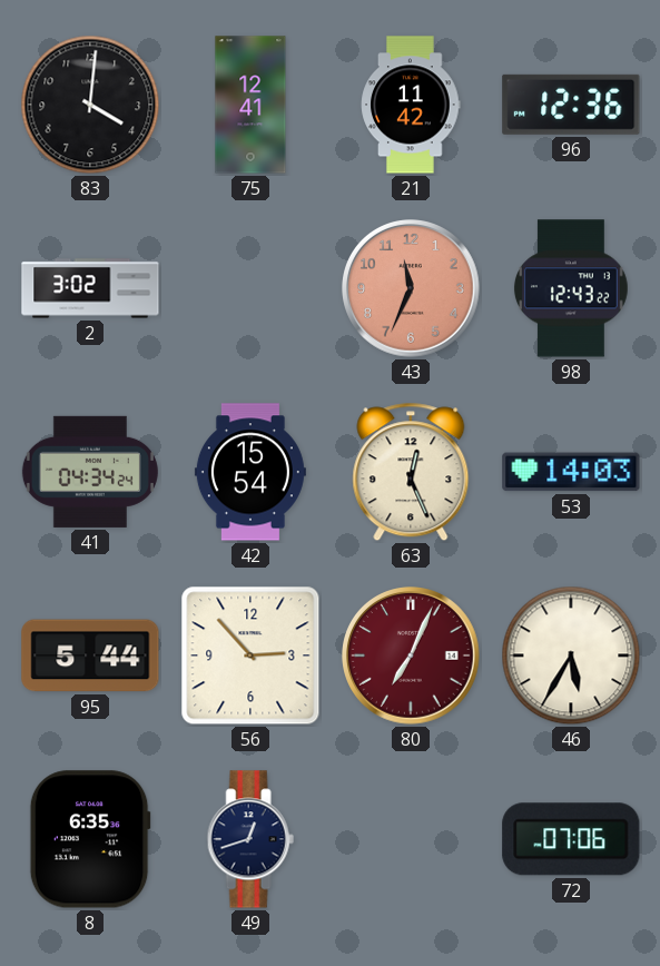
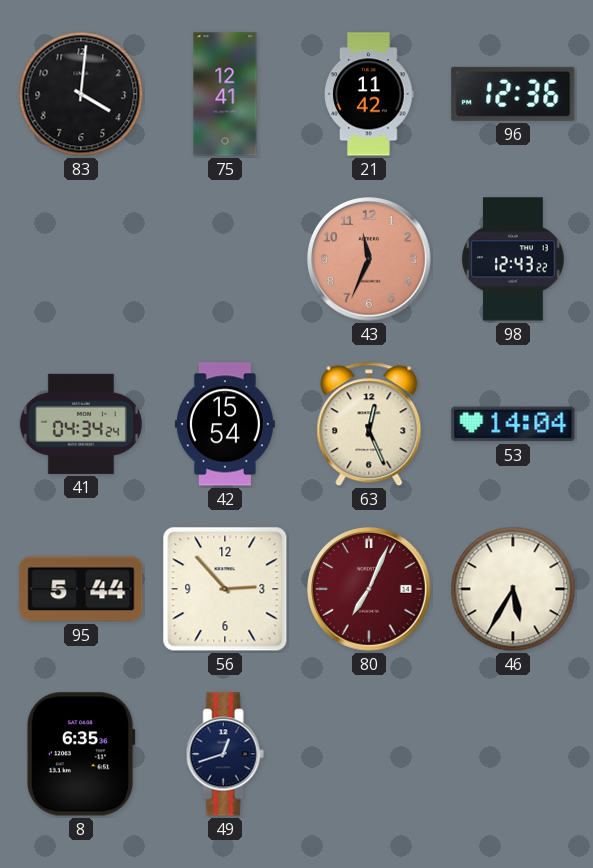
2: 3:02 -> none
53: 14:03 -> 14:04
72: 07:06 -> none
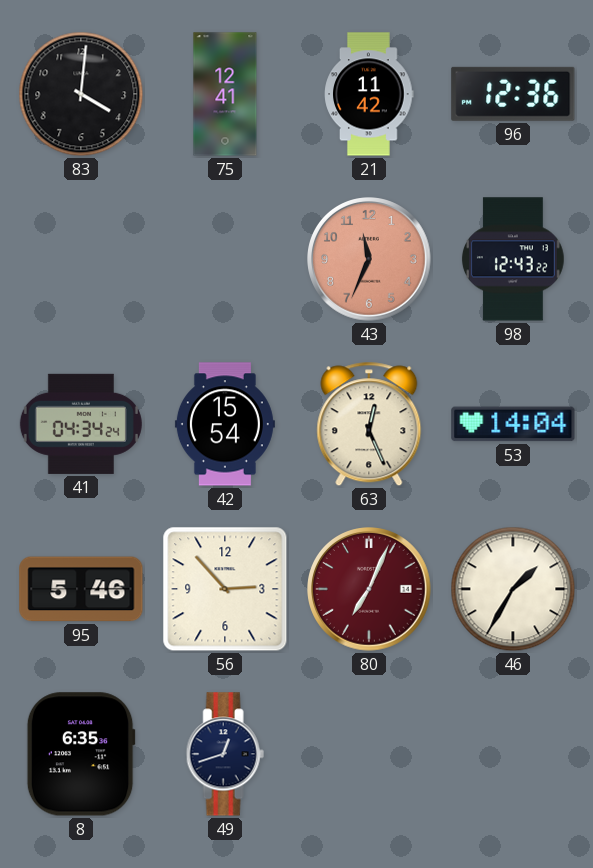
95: 5:44 -> 5:46
46: 5:35 -> 1:35
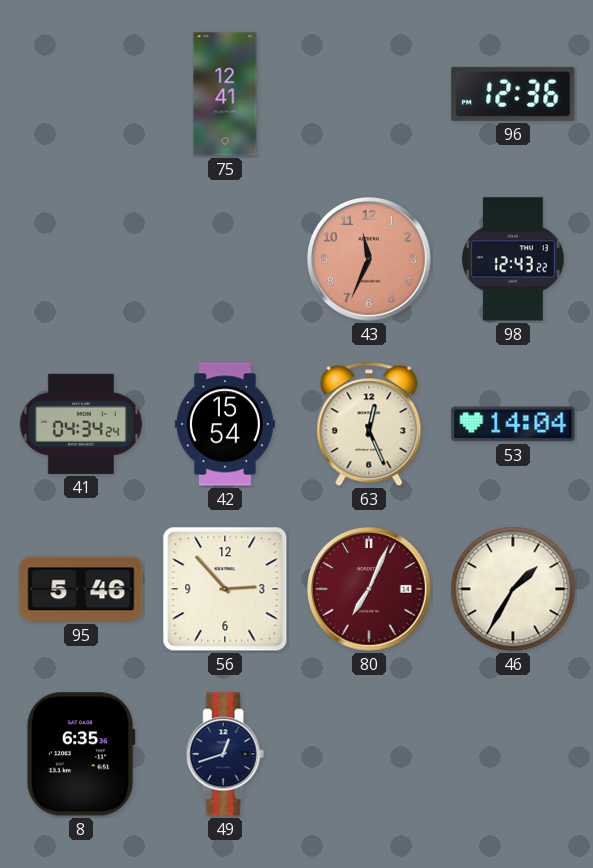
83: 4:01 -> none
21: 11:42 -> none
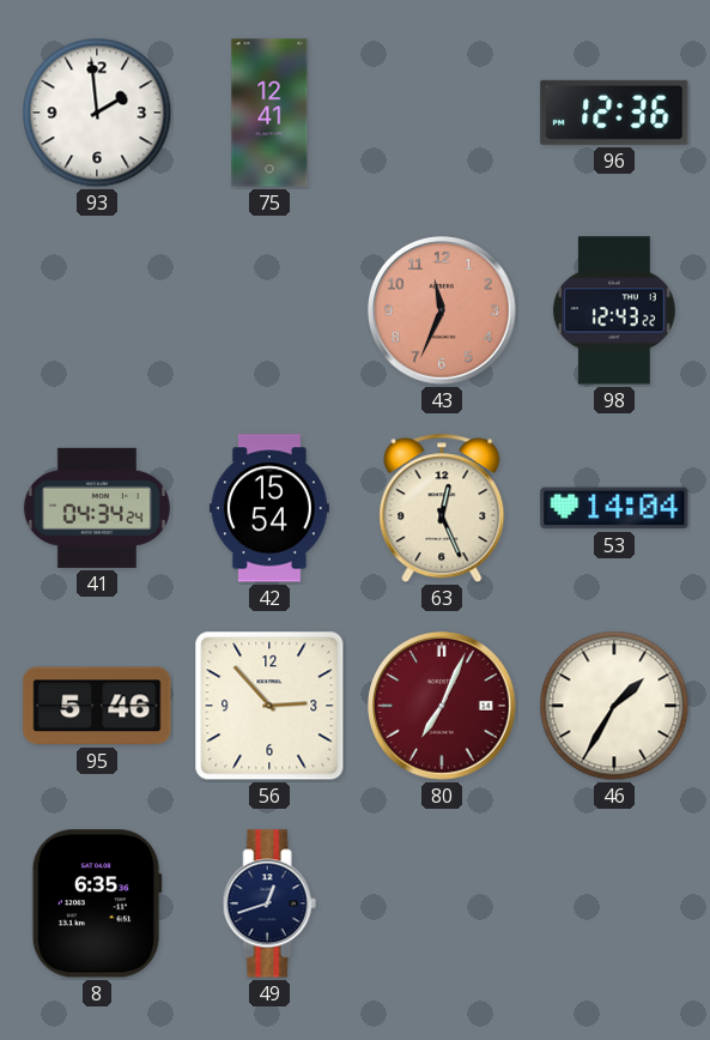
93: none -> 1:59
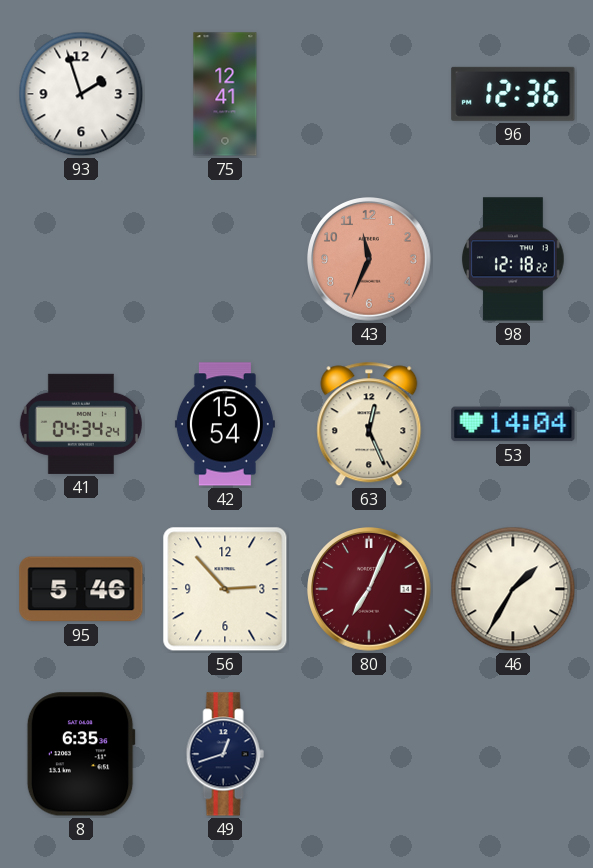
93: 1:59 -> 1:57
98: 12:43 -> 12:18
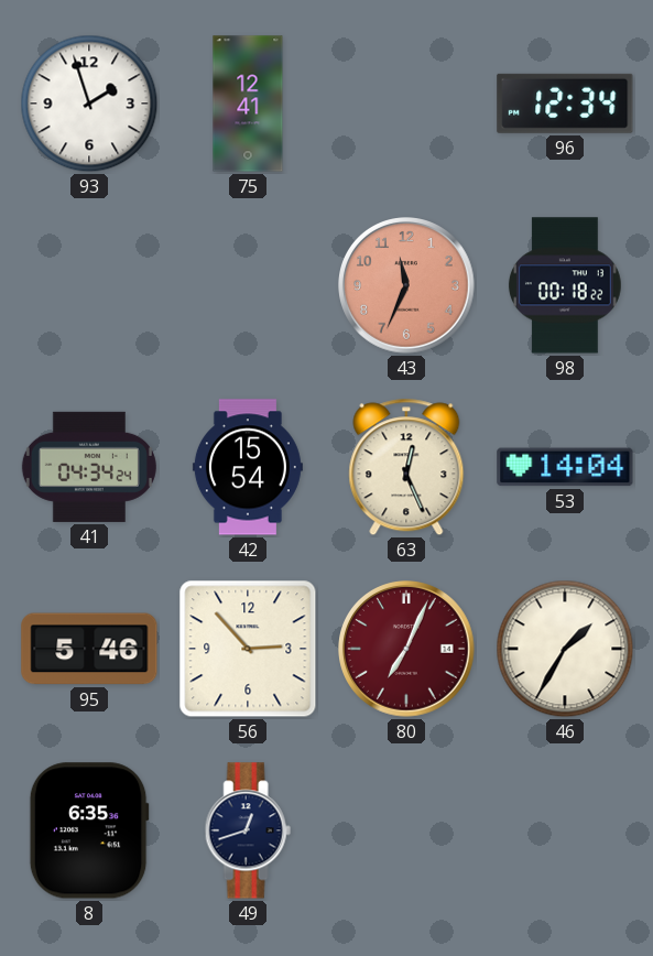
96: 12:36 -> 12:34
98: 12:18 -> 00:18
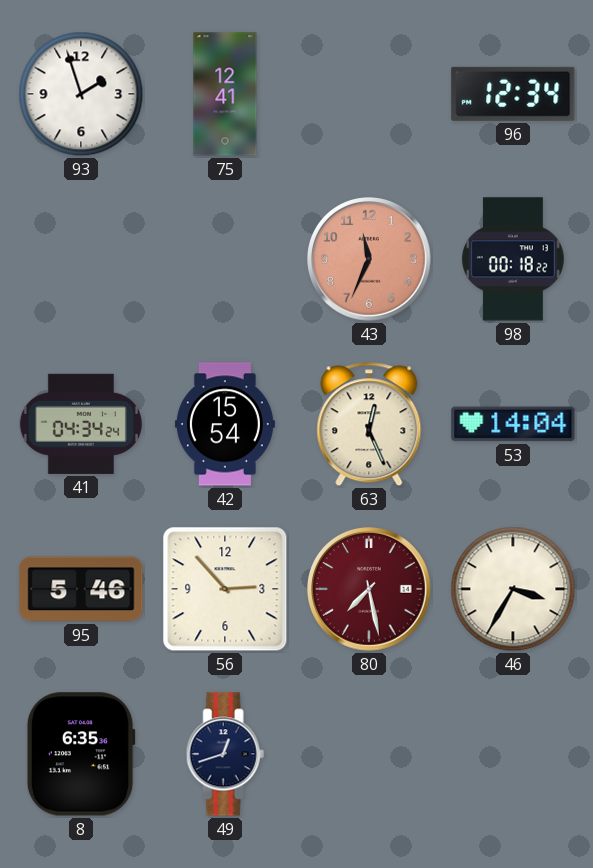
80: 7:04 -> 7:28
46: 1:35 -> 3:35
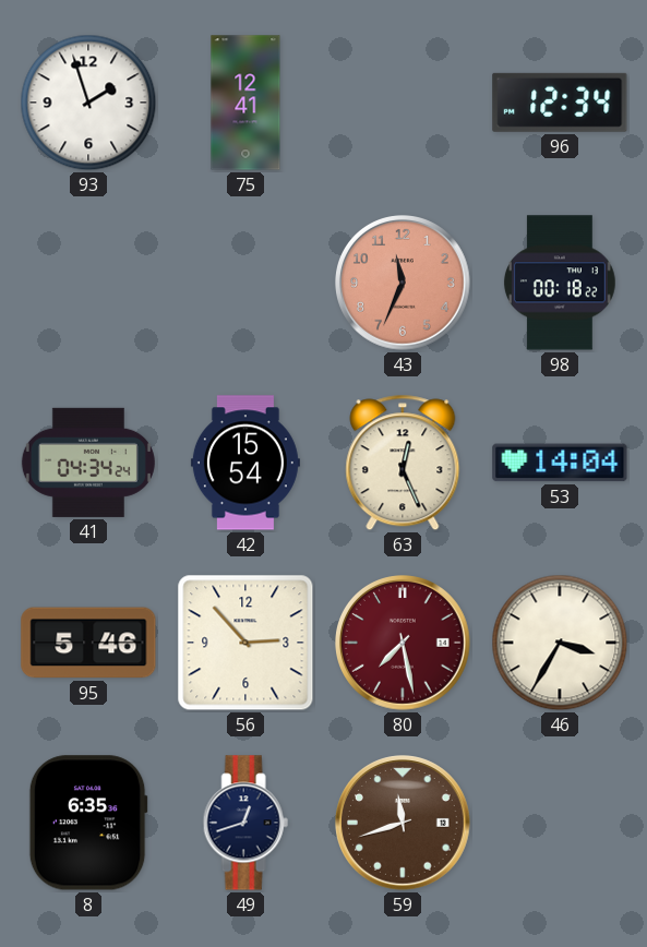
59: none -> 11:42
